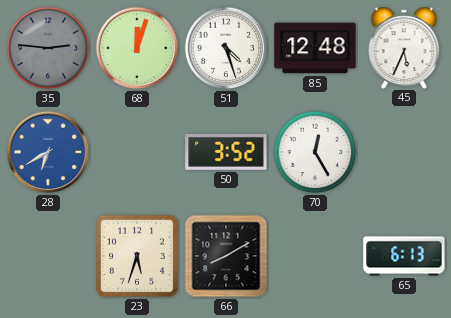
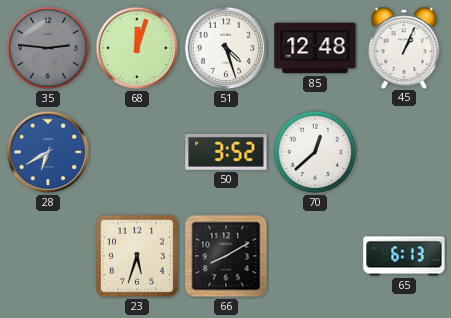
45: 5:34 -> 1:04
70: 12:25 -> 12:38
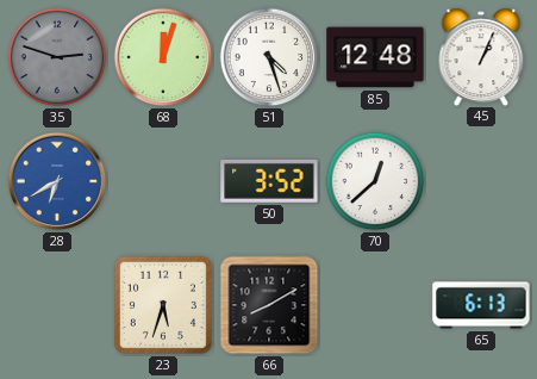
35: 2:46 -> 2:48
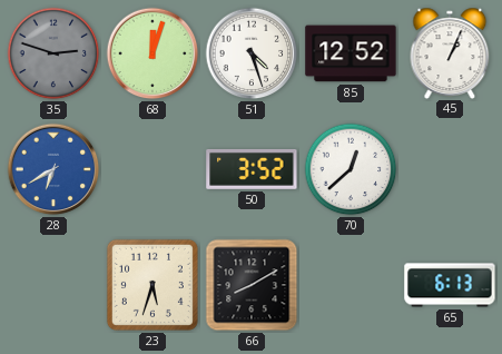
85: 12:48 -> 12:52
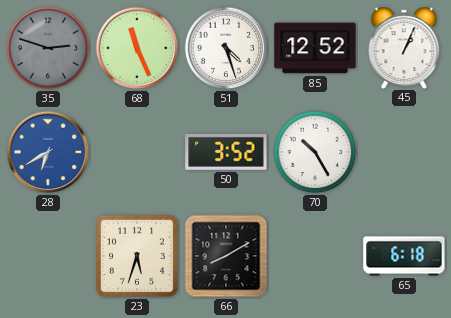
68: 12:03 -> 11:26
70: 12:38 -> 10:25
65: 6:13 -> 6:18
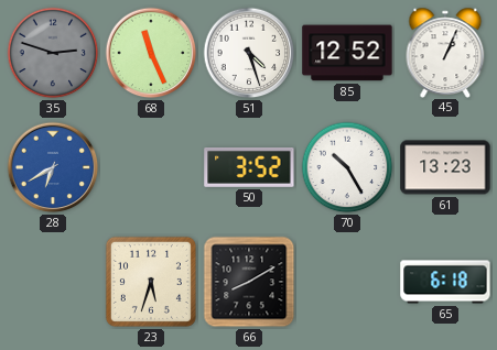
61: none -> 13:23
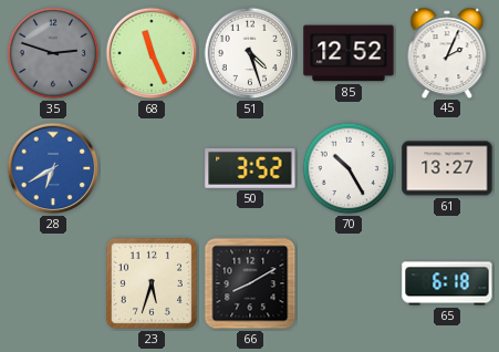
45: 1:04 -> 2:04
61: 13:23 -> 13:27
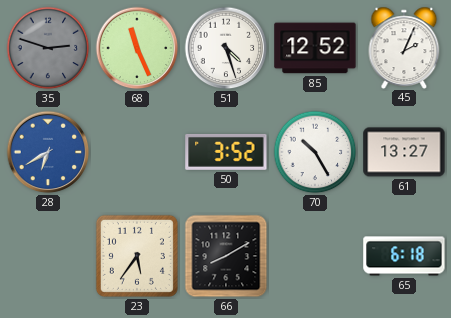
23: 5:33 -> 5:36
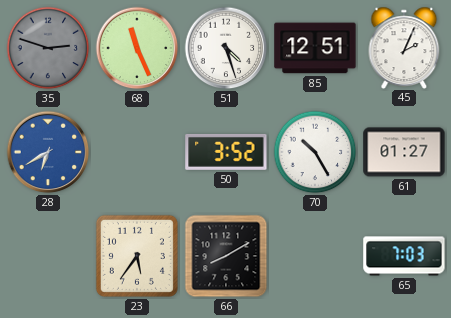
85: 12:52 -> 12:51
61: 13:27 -> 01:27
65: 6:18 -> 7:03
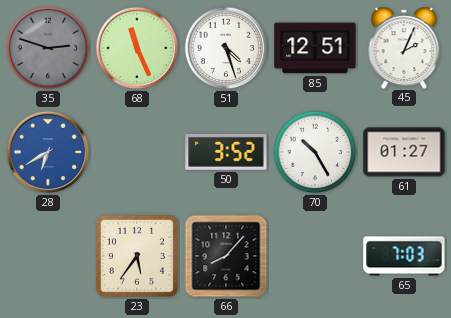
66: 8:10 -> 8:07
